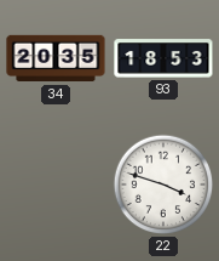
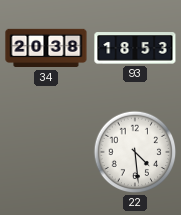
34: 20:35 -> 20:38
22: 3:48 -> 4:29
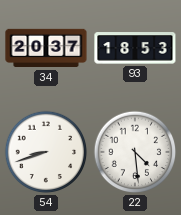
34: 20:38 -> 20:37
54: none -> 8:42
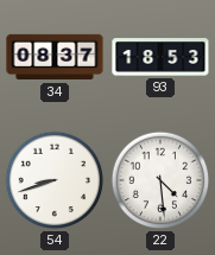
34: 20:37 -> 08:37
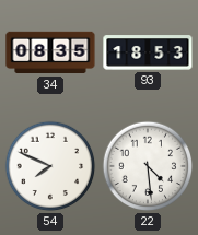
34: 08:37 -> 08:35
54: 8:42 -> 7:49
